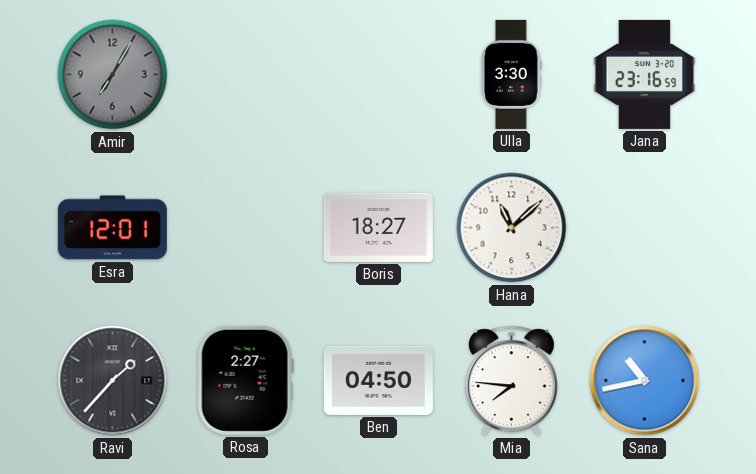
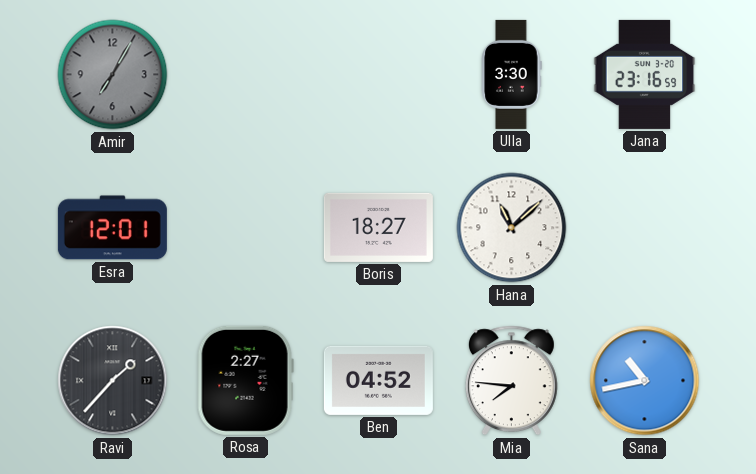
Ben: 04:50 -> 04:52
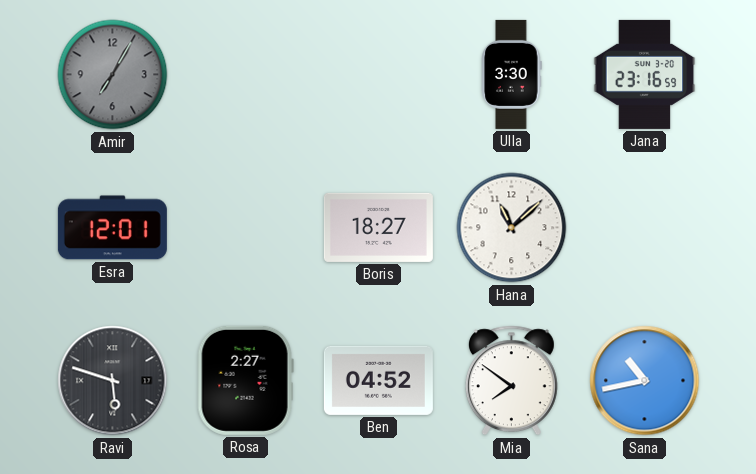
Ravi: 1:37 -> 5:48
Mia: 7:46 -> 7:51
